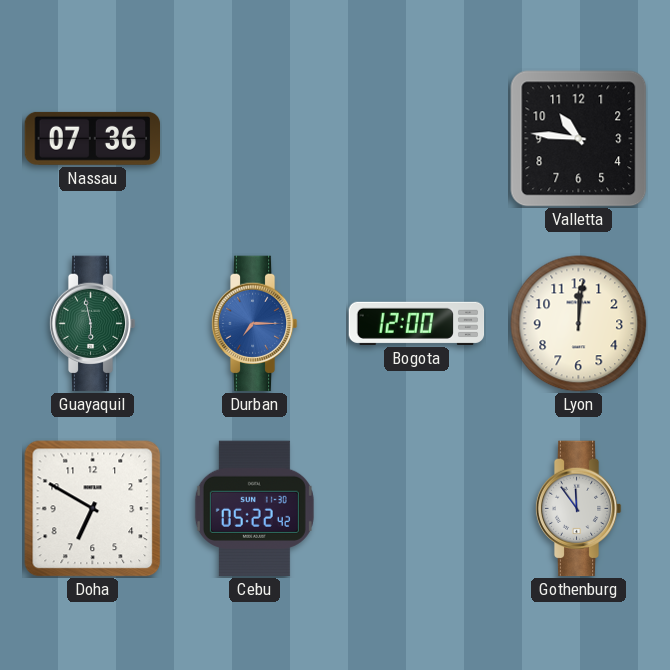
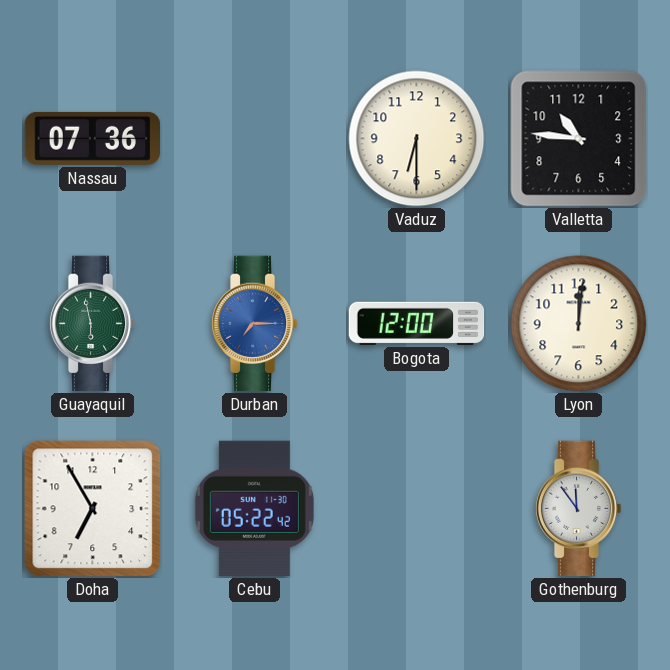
Vaduz: none -> 6:30
Doha: 6:50 -> 6:55
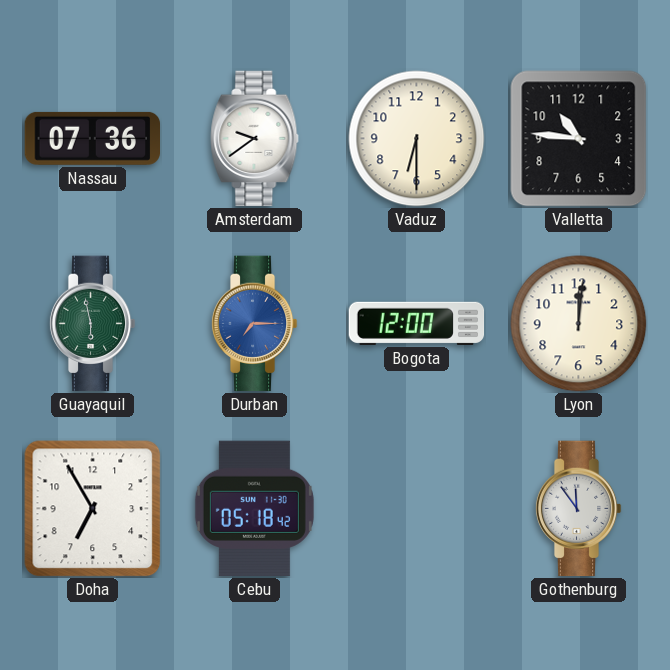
Amsterdam: none -> 9:39
Cebu: 05:22 -> 05:18
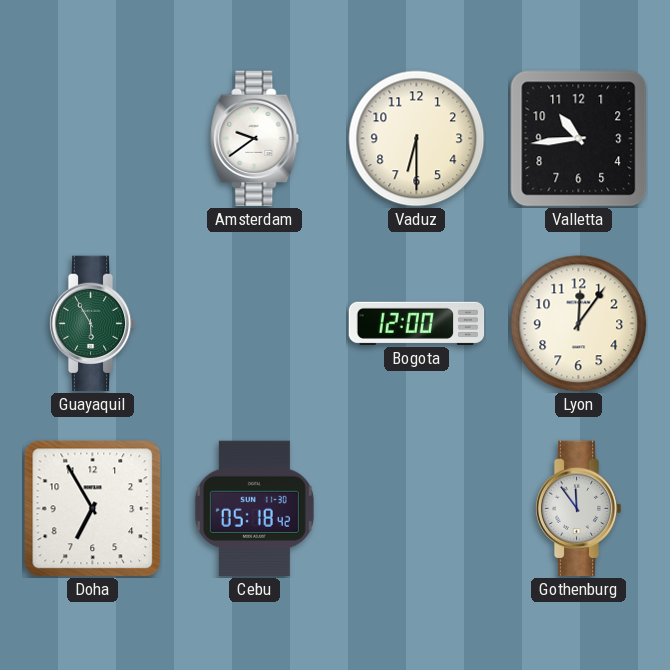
Nassau: 07:36 -> none
Valletta: 10:46 -> 10:44
Guayaquil: 5:58 -> 5:55
Durban: 7:15 -> none
Lyon: 12:01 -> 12:06
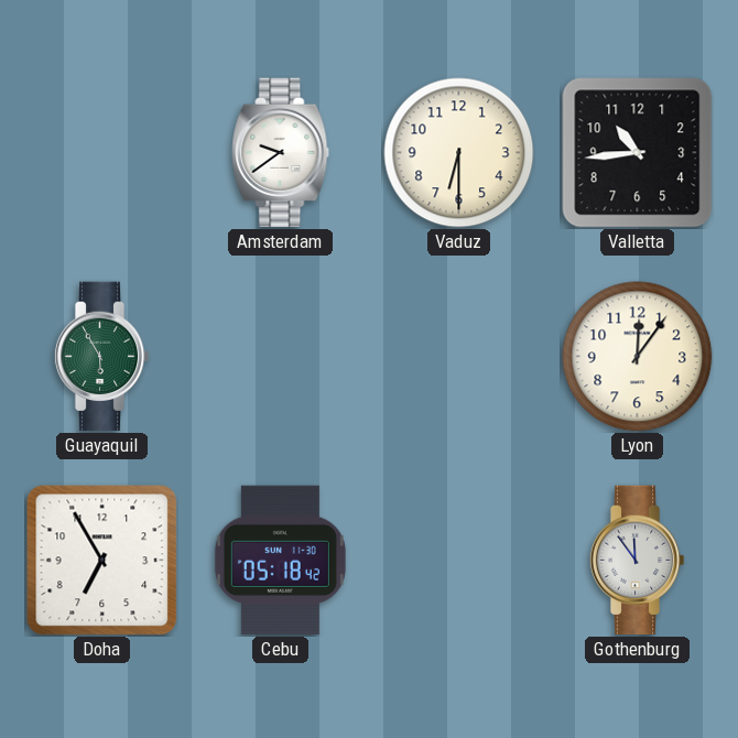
Bogota: 12:00 -> none
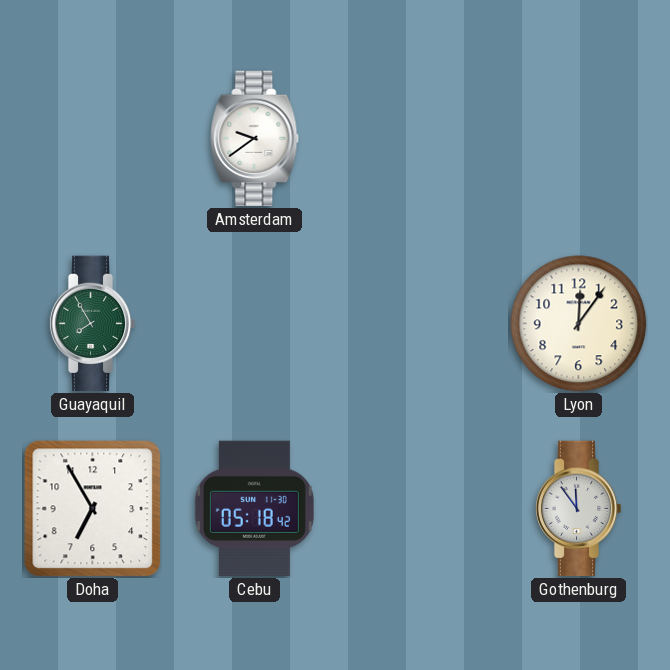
Vaduz: 6:30 -> none
Valletta: 10:44 -> none
Guayaquil: 5:55 -> 7:55
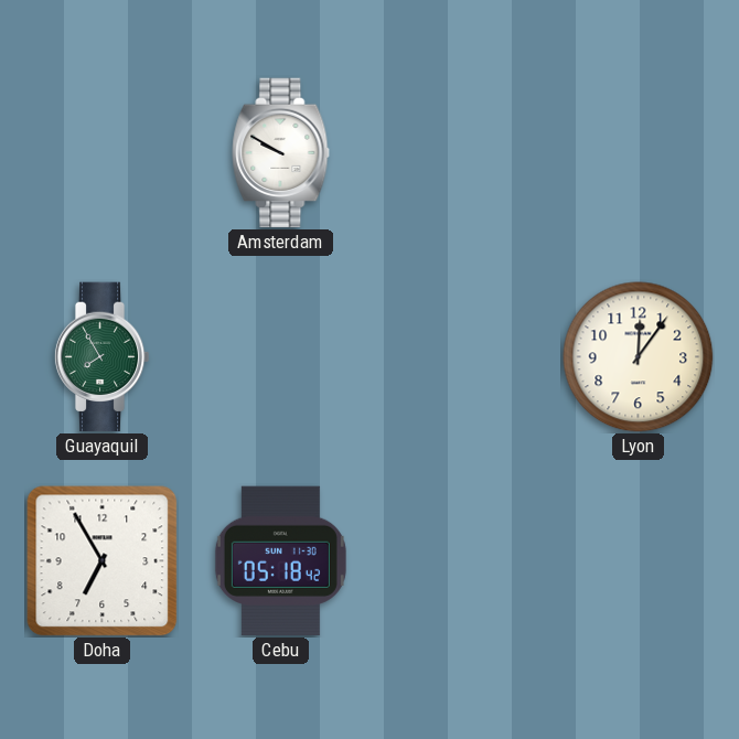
Amsterdam: 9:39 -> 9:50
Gothenburg: 11:54 -> none
